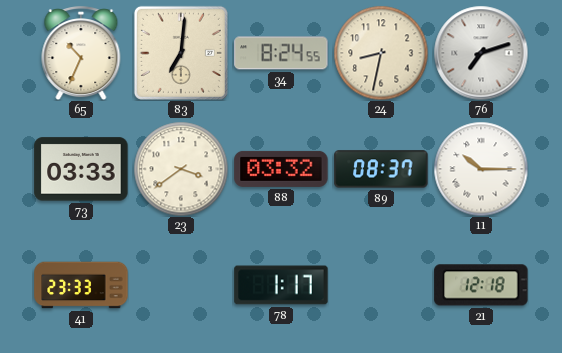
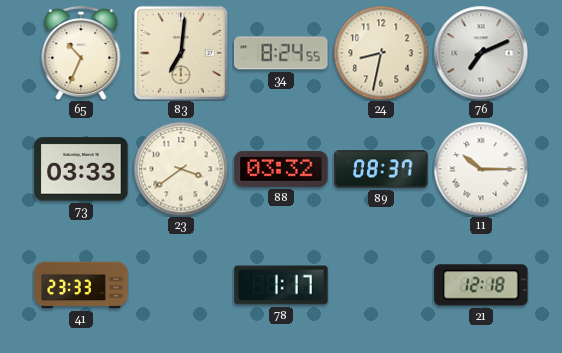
76: 7:12 -> 7:11
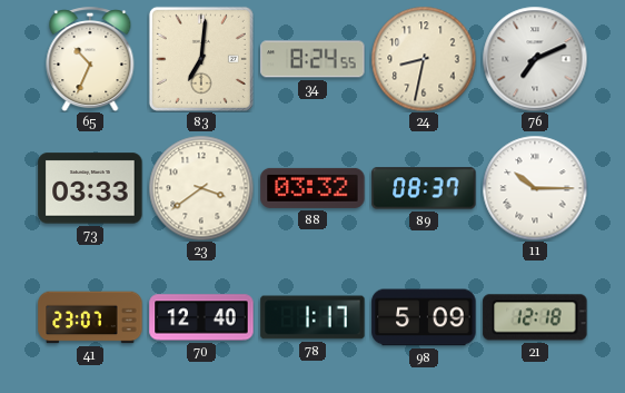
41: 23:33 -> 23:07
70: none -> 12:40
98: none -> 5:09
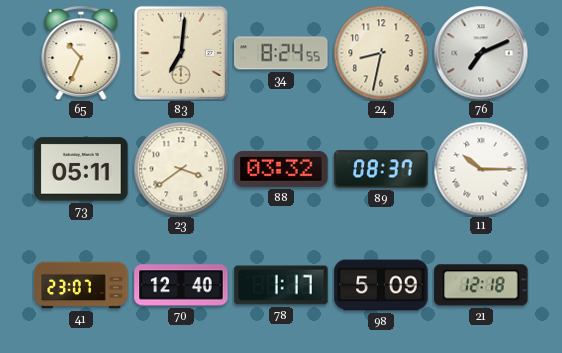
73: 03:33 -> 05:11
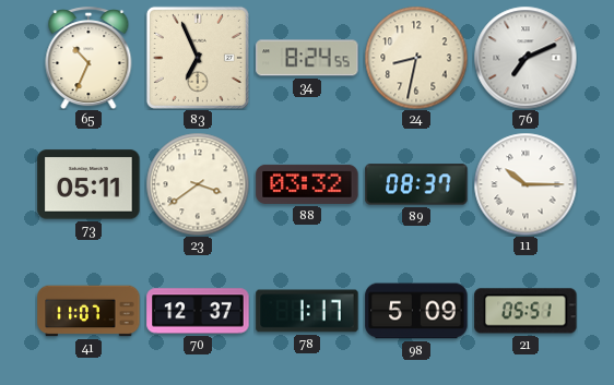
83: 7:01 -> 6:56
41: 23:07 -> 11:07
70: 12:40 -> 12:37
21: 12:18 -> 05:51
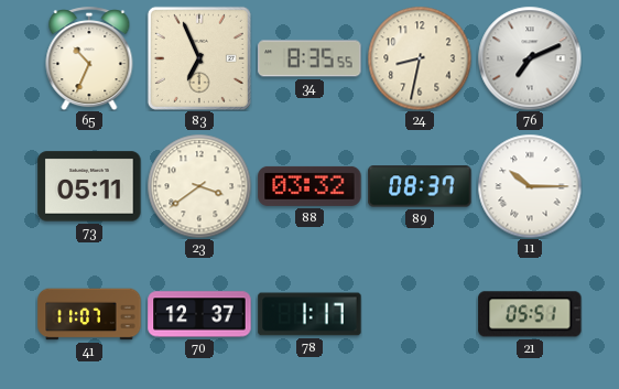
34: 8:24 -> 8:35
98: 5:09 -> none
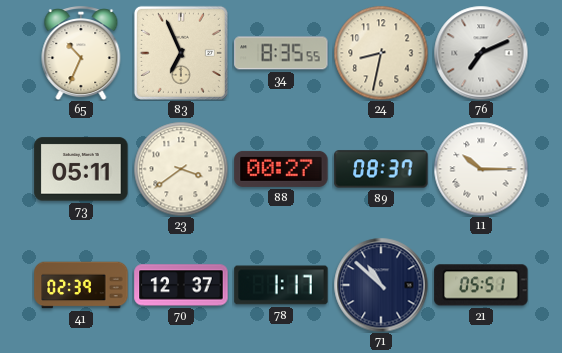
88: 03:32 -> 00:27
41: 11:07 -> 02:39
71: none -> 10:52
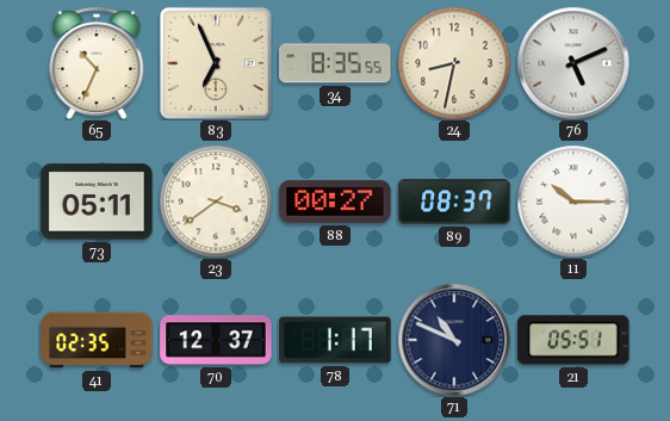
76: 7:11 -> 5:11
41: 02:39 -> 02:35
71: 10:52 -> 10:49
